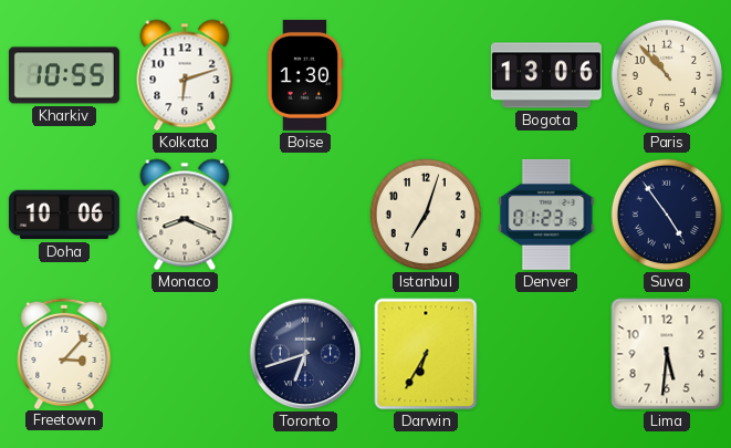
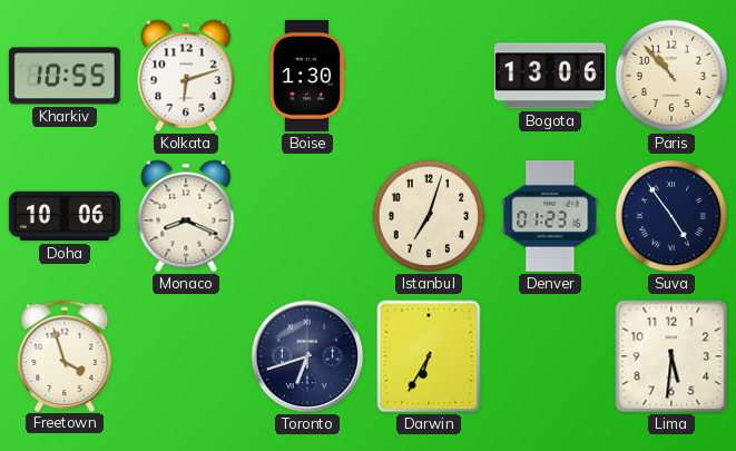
Freetown: 3:07 -> 3:57
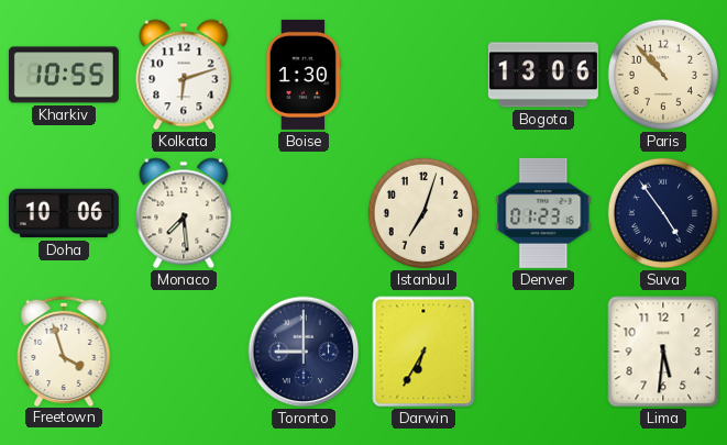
Monaco: 8:19 -> 7:29
Toronto: 6:42 -> 9:00
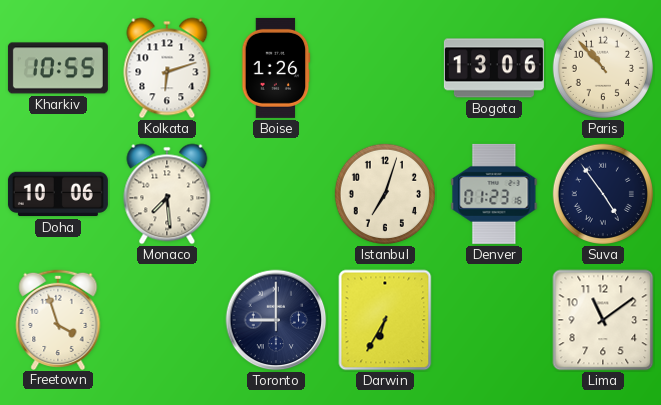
Boise: 1:30 -> 1:26
Lima: 5:31 -> 11:09
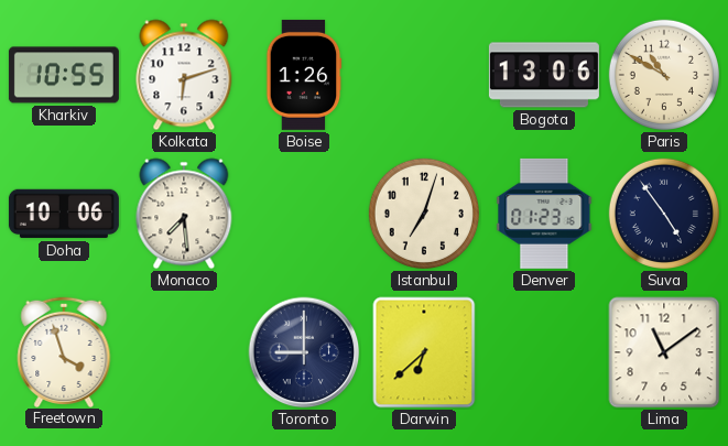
Paris: 10:53 -> 10:50
Darwin: 6:35 -> 6:38
